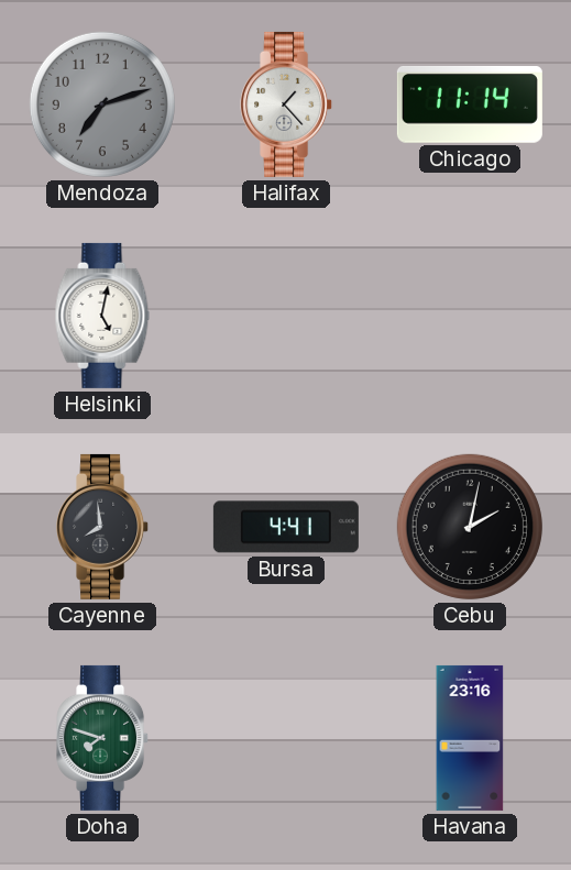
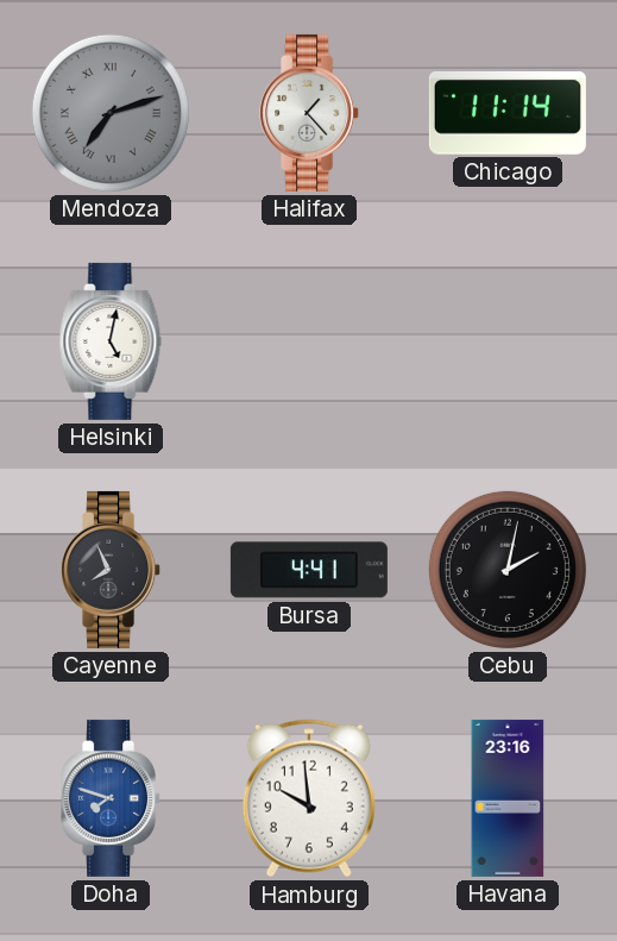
Mendoza numerals: Arabic -> Roman
Cayenne: 7:59 -> 7:56
Doha dial: green -> blue
Hamburg: none -> 9:59
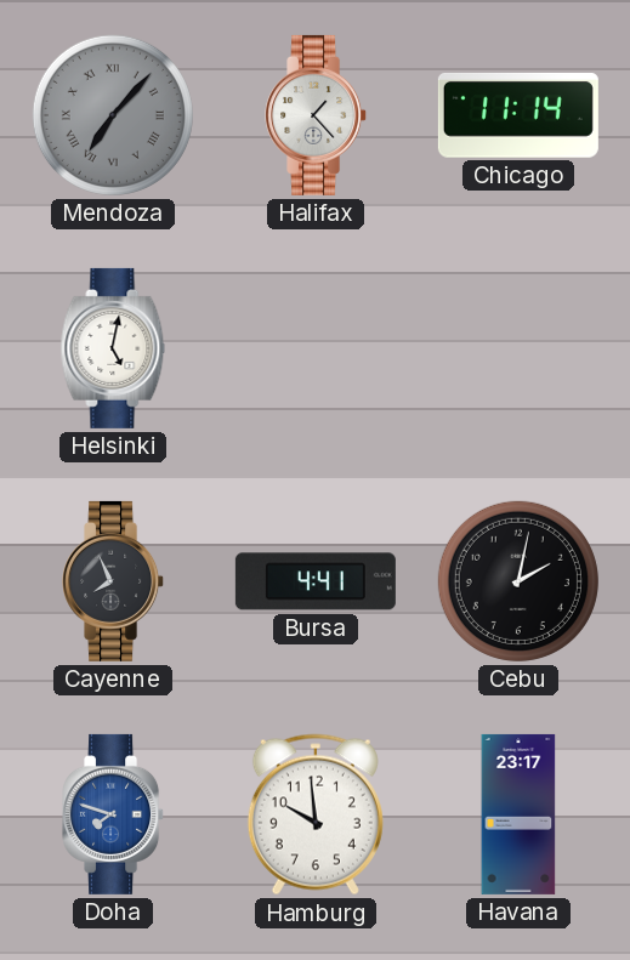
Mendoza: 7:12 -> 7:07
Havana: 23:16 -> 23:17
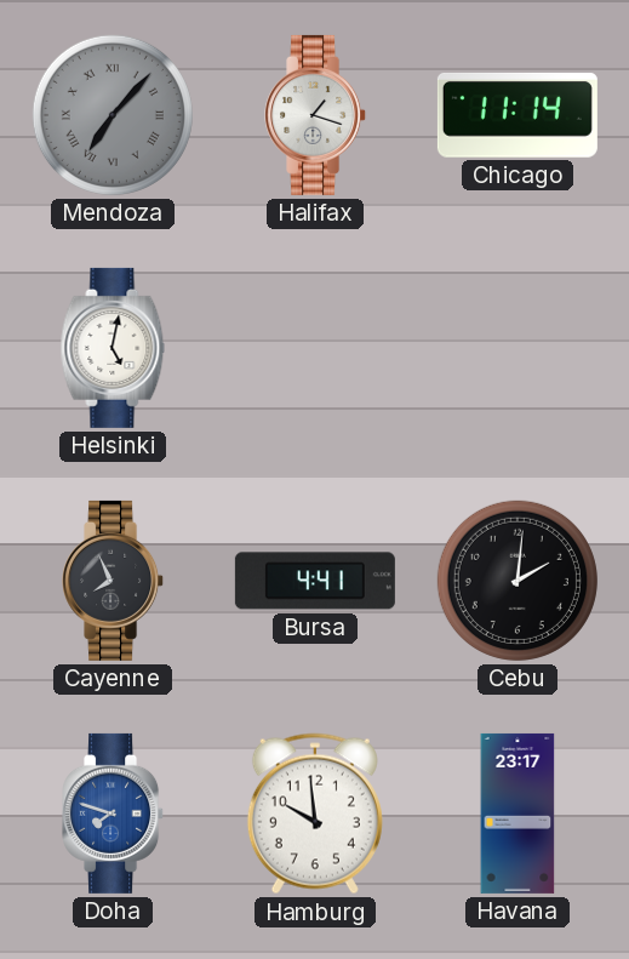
Halifax: 1:23 -> 1:18
Cebu: 2:02 -> 2:01
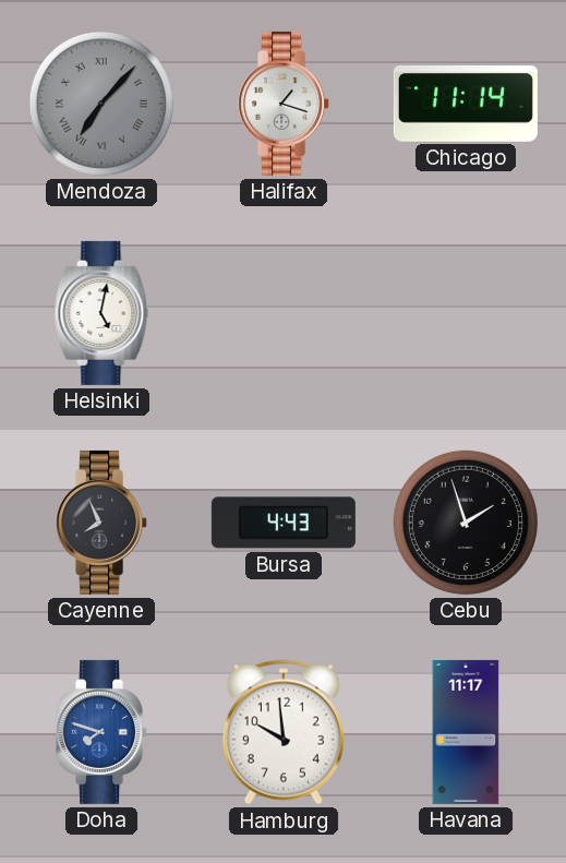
Bursa: 4:41 -> 4:43
Cebu: 2:01 -> 1:57
Havana: 23:17 -> 11:17
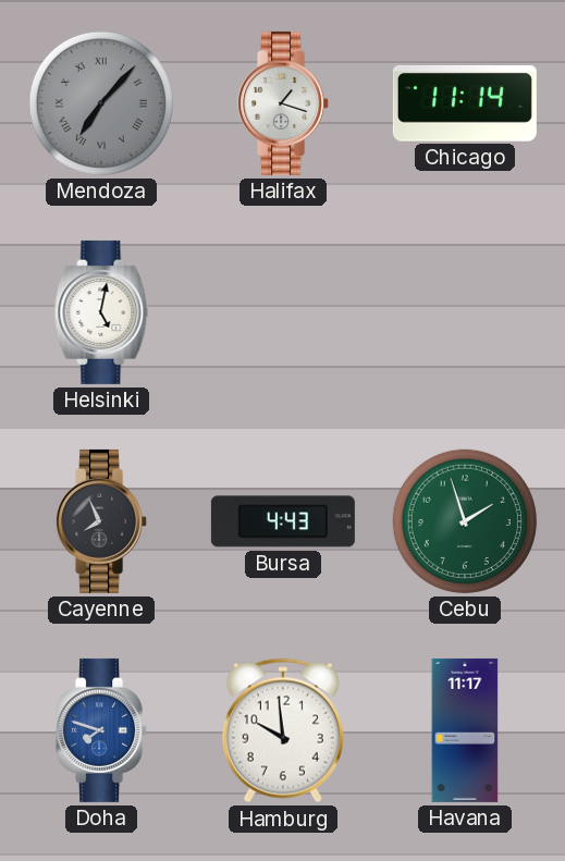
Cebu dial: black -> green
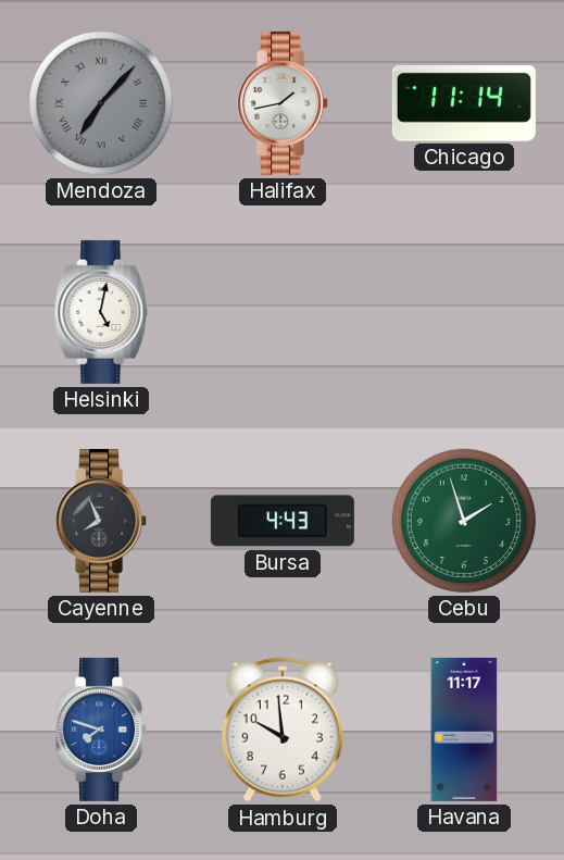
Halifax: 1:18 -> 1:43
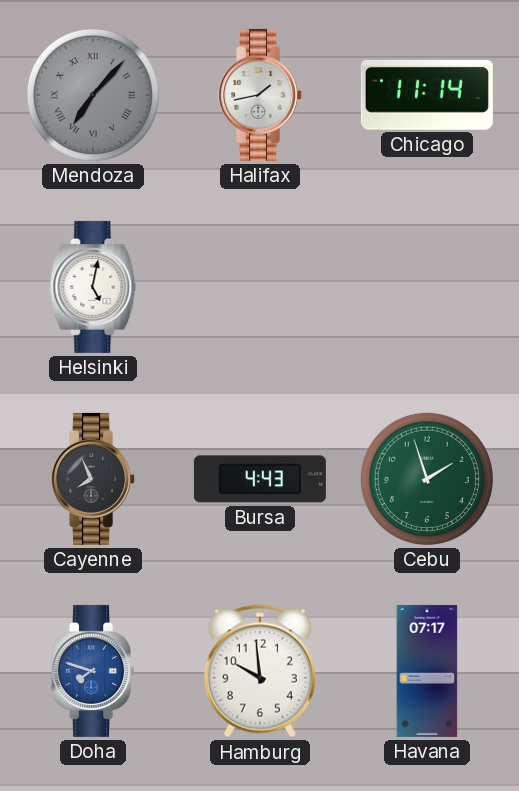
Havana: 11:17 -> 07:17
